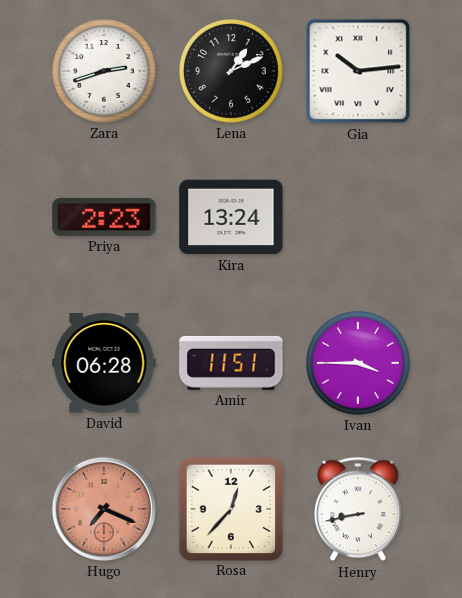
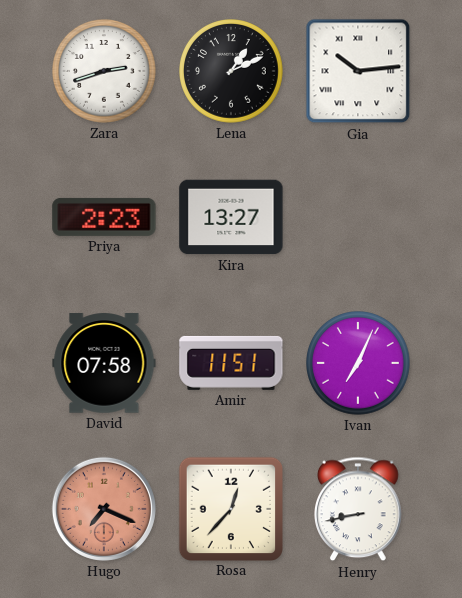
Kira: 13:24 -> 13:27
David: 06:28 -> 07:58
Ivan: 3:45 -> 7:04
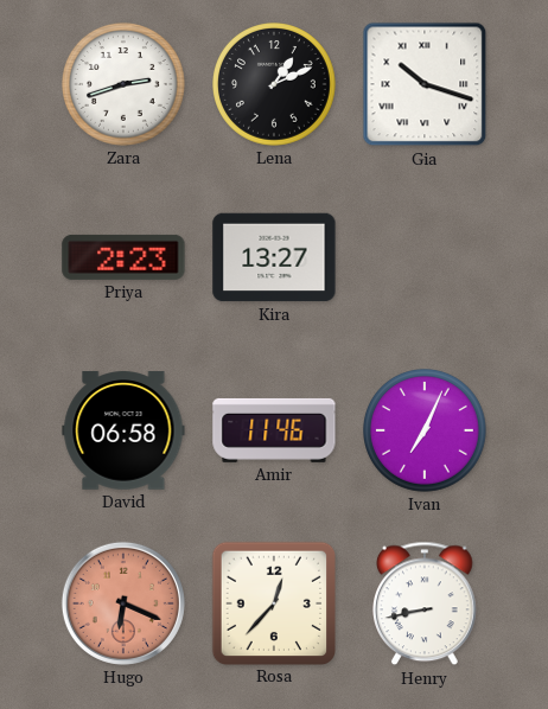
Gia: 10:14 -> 10:18
David: 07:58 -> 06:58
Amir: 11:51 -> 11:46
Hugo: 7:19 -> 6:19
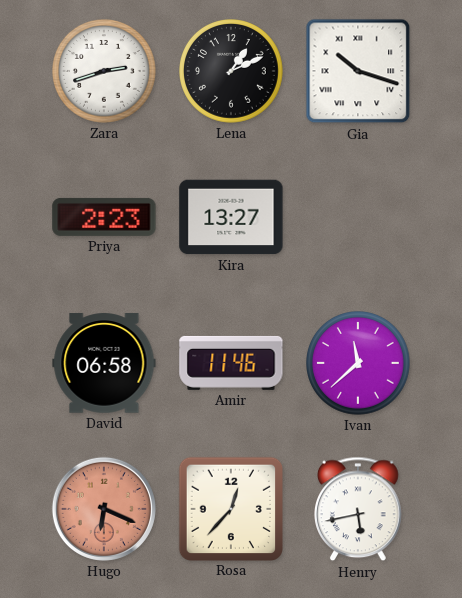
Ivan: 7:04 -> 11:38
Henry: 8:43 -> 5:43
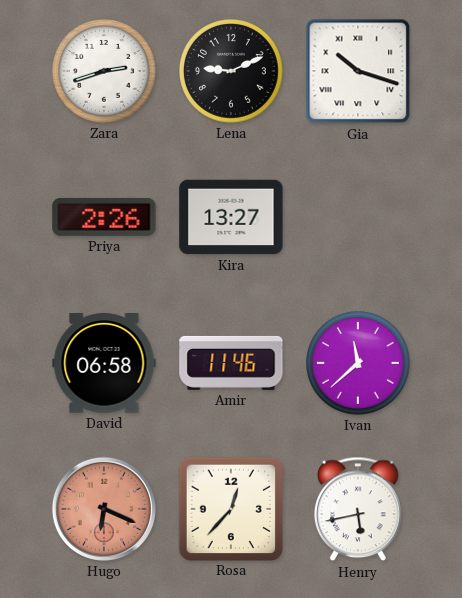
Lena: 1:11 -> 9:11
Priya: 2:23 -> 2:26
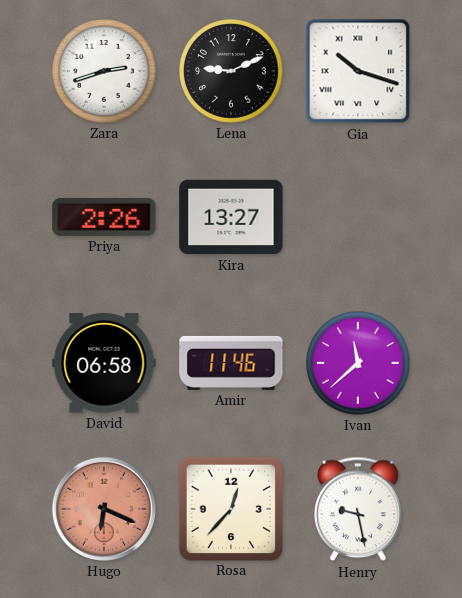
Henry: 5:43 -> 9:28
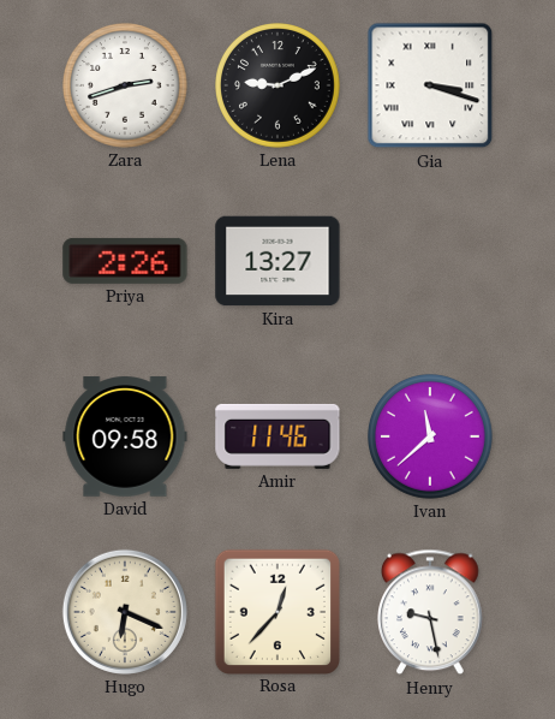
Gia: 10:18 -> 3:18
David: 06:58 -> 09:58
Hugo dial: salmon -> cream
